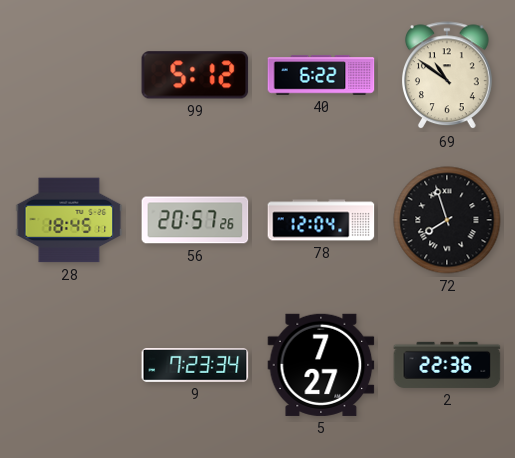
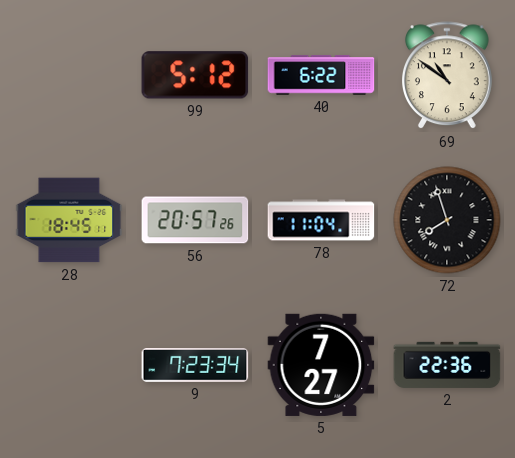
78: 12:04 -> 11:04
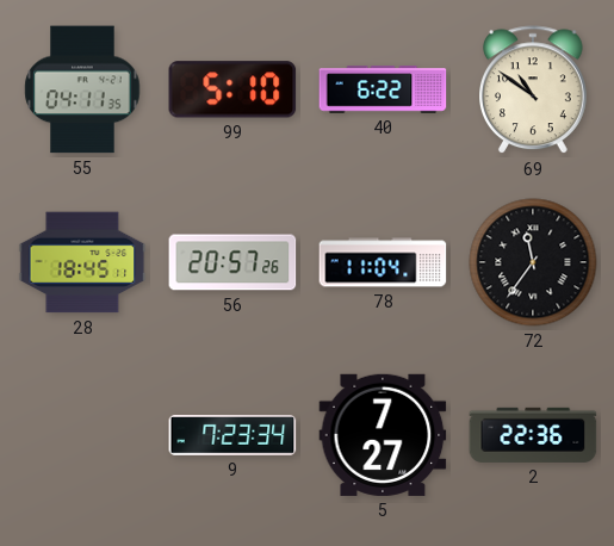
55: none -> 04:11
99: 5:12 -> 5:10
72: 7:57 -> 11:36
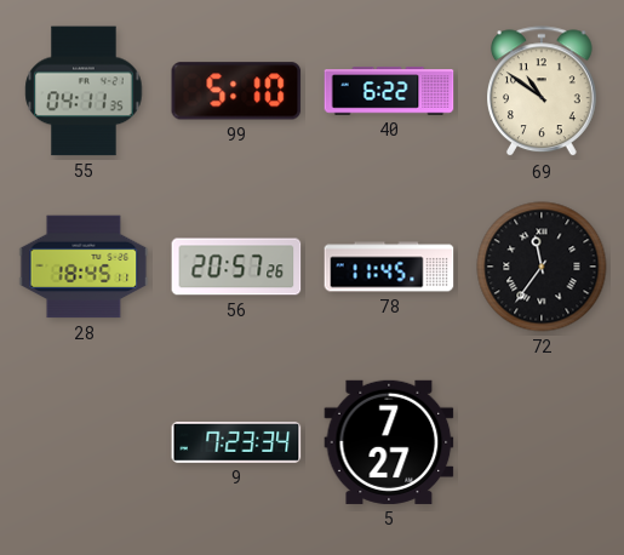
78: 11:04 -> 11:45
2: 22:36 -> none
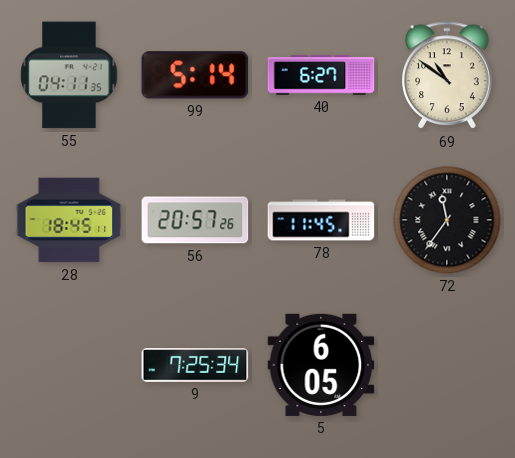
99: 5:10 -> 5:14
40: 6:22 -> 6:27
9: 7:23 -> 7:25
5: 7:27 -> 6:05
